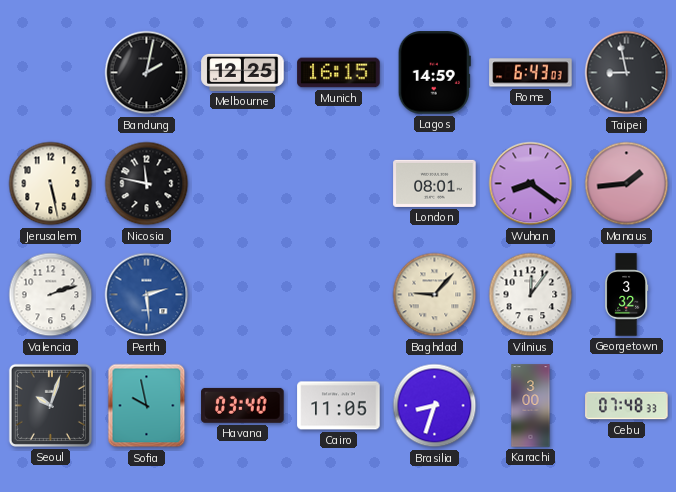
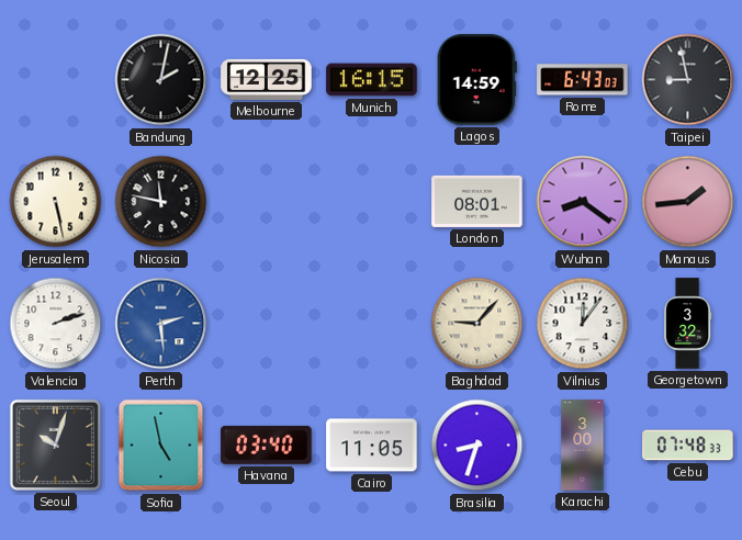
Sofia: 9:58 -> 4:58
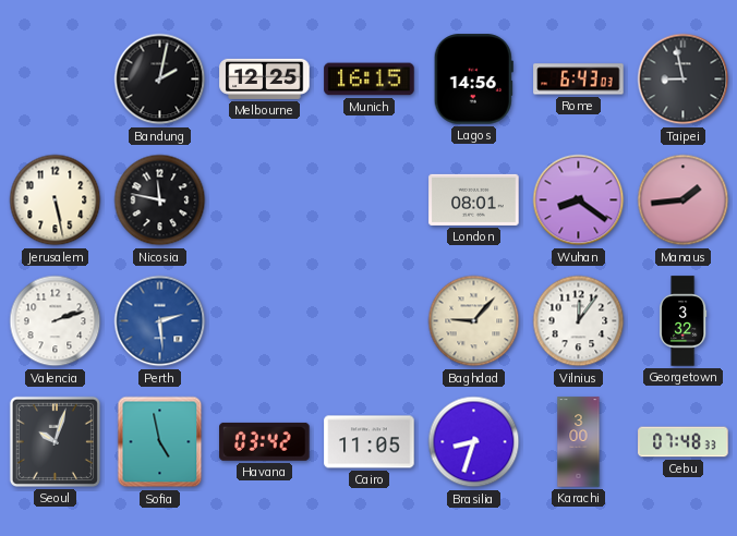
Lagos: 14:59 -> 14:56
Havana: 03:40 -> 03:42
